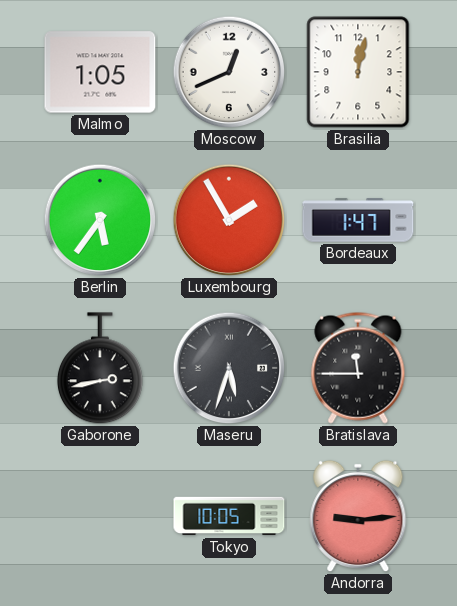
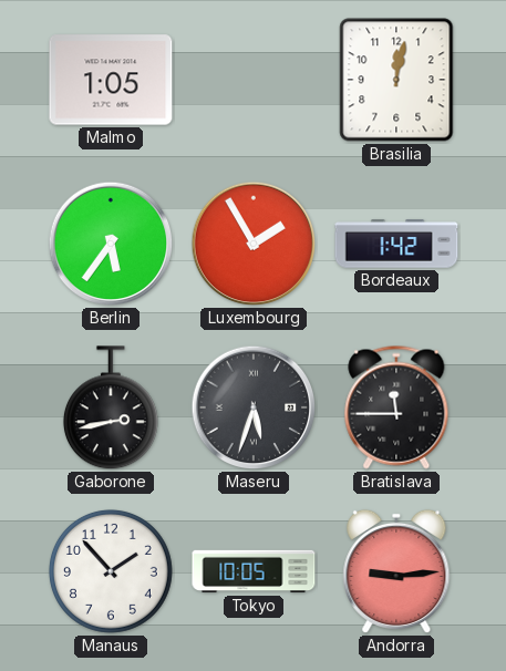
Moscow: 12:41 -> none
Bordeaux: 1:47 -> 1:42
Manaus: none -> 1:53
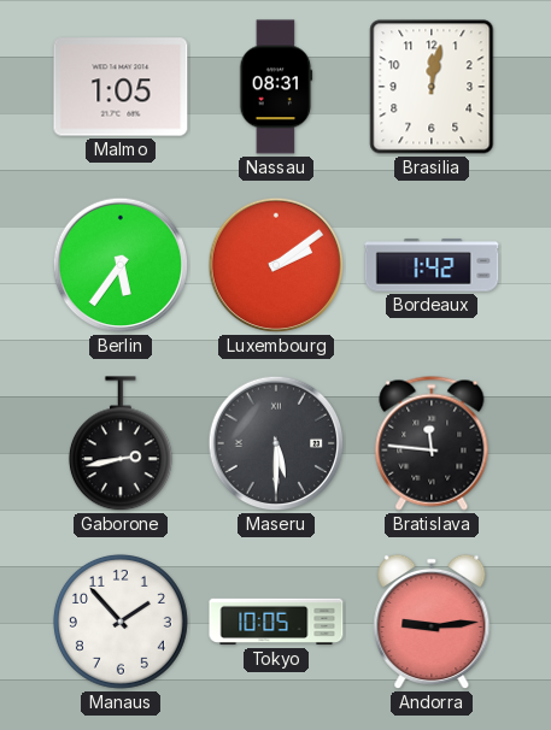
Nassau: none -> 08:31
Luxembourg: 1:55 -> 2:09
Maseru: 5:33 -> 5:30
Bratislava: 11:45 -> 11:46
